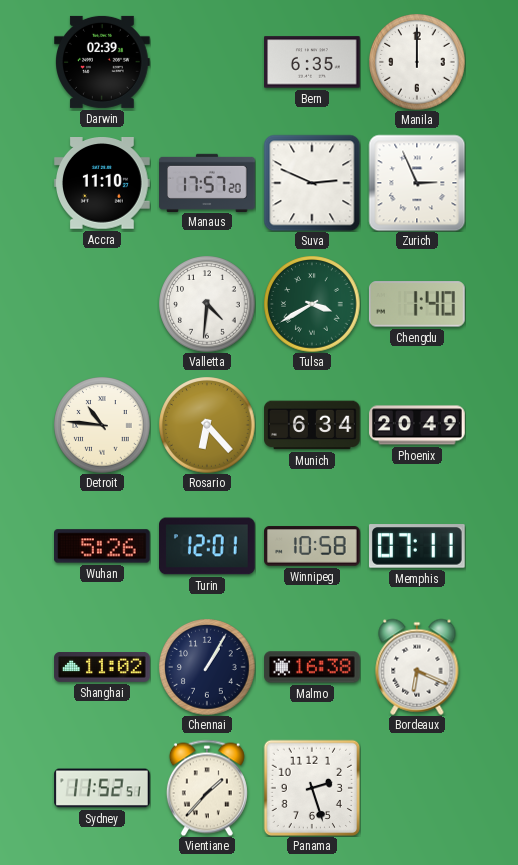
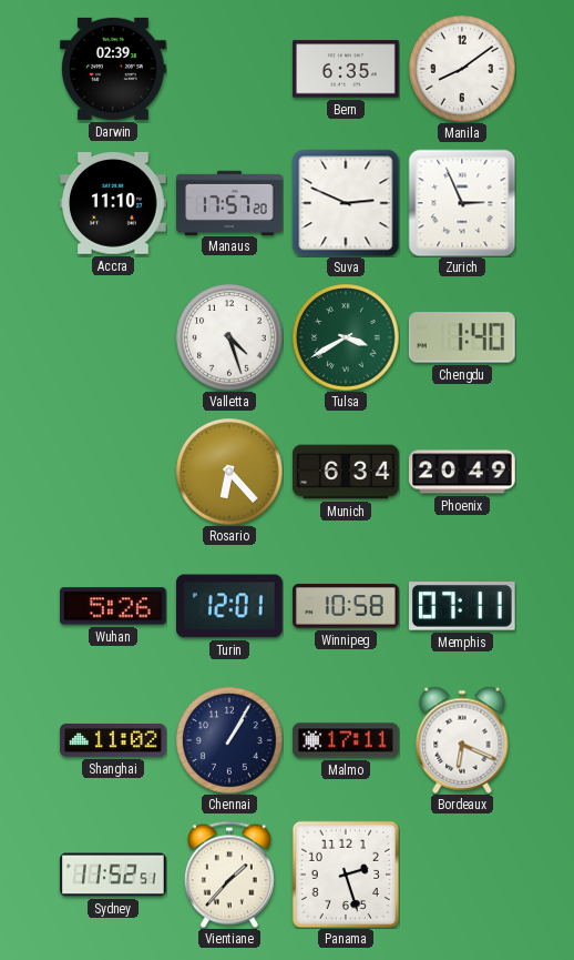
Manila: 12:00 -> 8:09
Valletta: 4:31 -> 4:27
Detroit: 10:46 -> none
Malmo: 16:38 -> 17:11
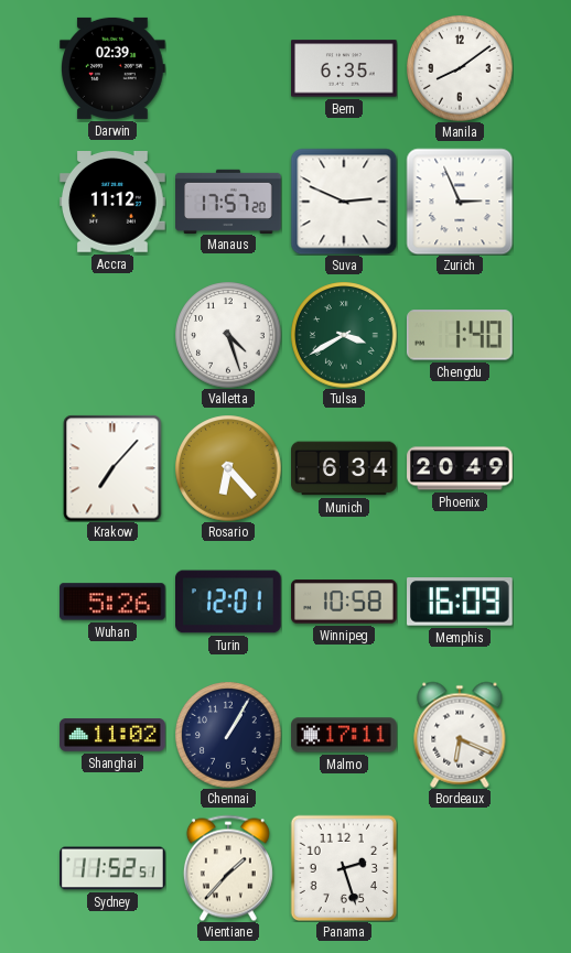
Accra: 11:10 -> 11:12
Krakow: none -> 7:07
Memphis: 07:11 -> 16:09
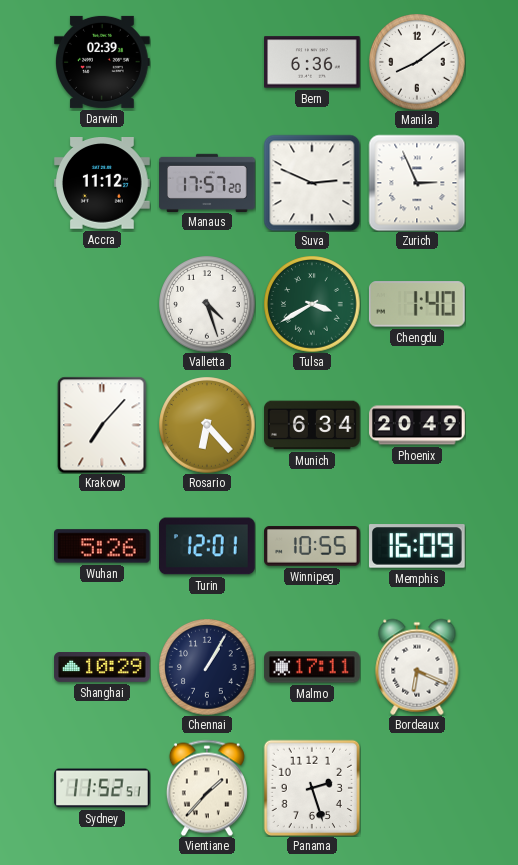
Bern: 6:35 -> 6:36
Winnipeg: 10:58 -> 10:55
Shanghai: 11:02 -> 10:29
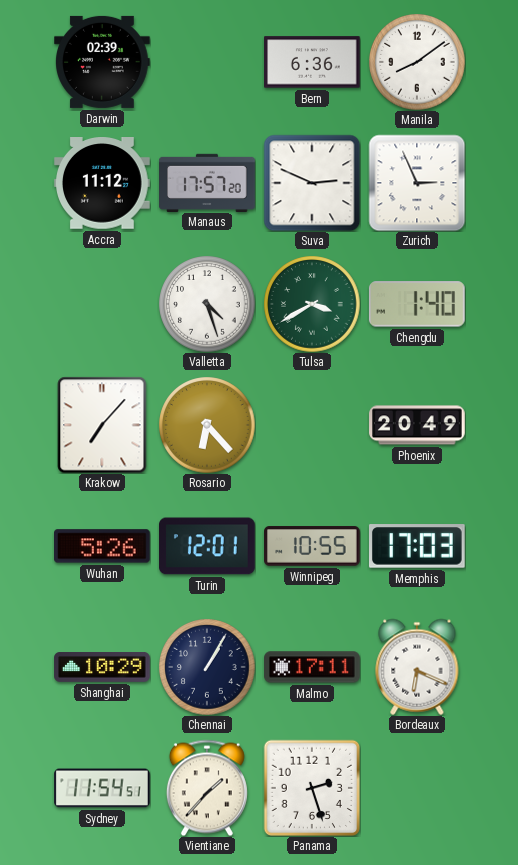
Munich: 6:34 -> none
Memphis: 16:09 -> 17:03
Sydney: 11:52 -> 11:54
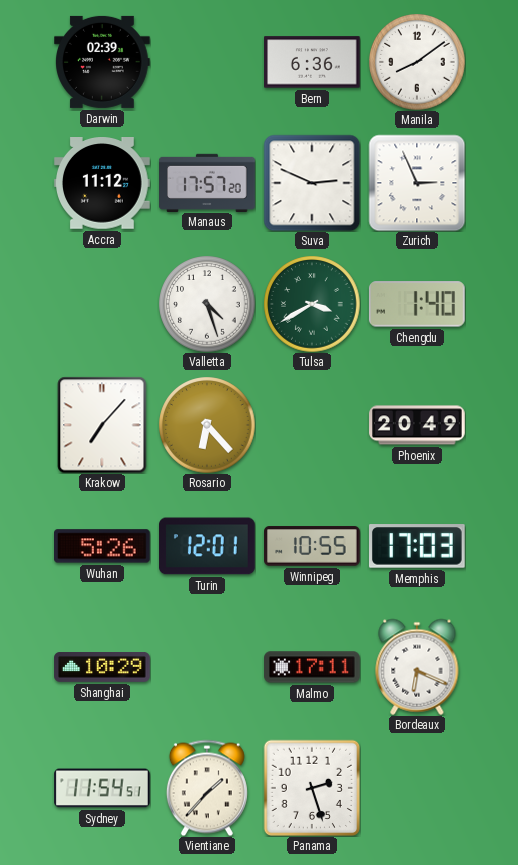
Chennai: 1:05 -> none
